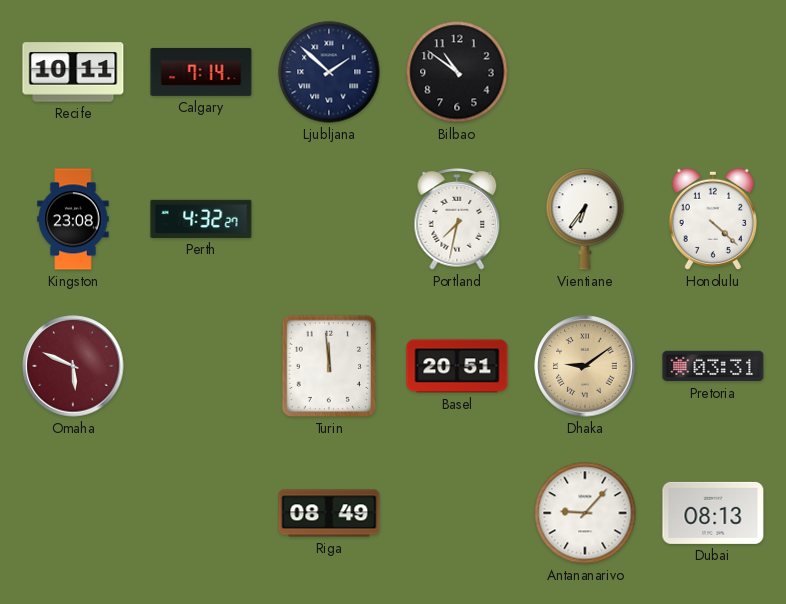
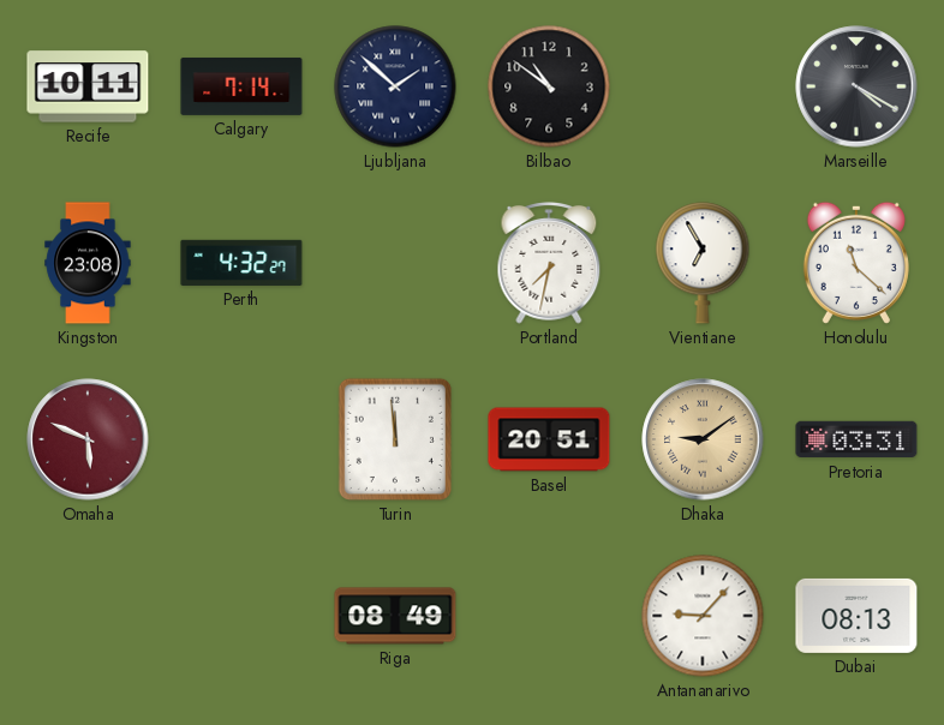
Marseille: none -> 4:20
Vientiane: 6:36 -> 6:55
Honolulu: 4:22 -> 11:22
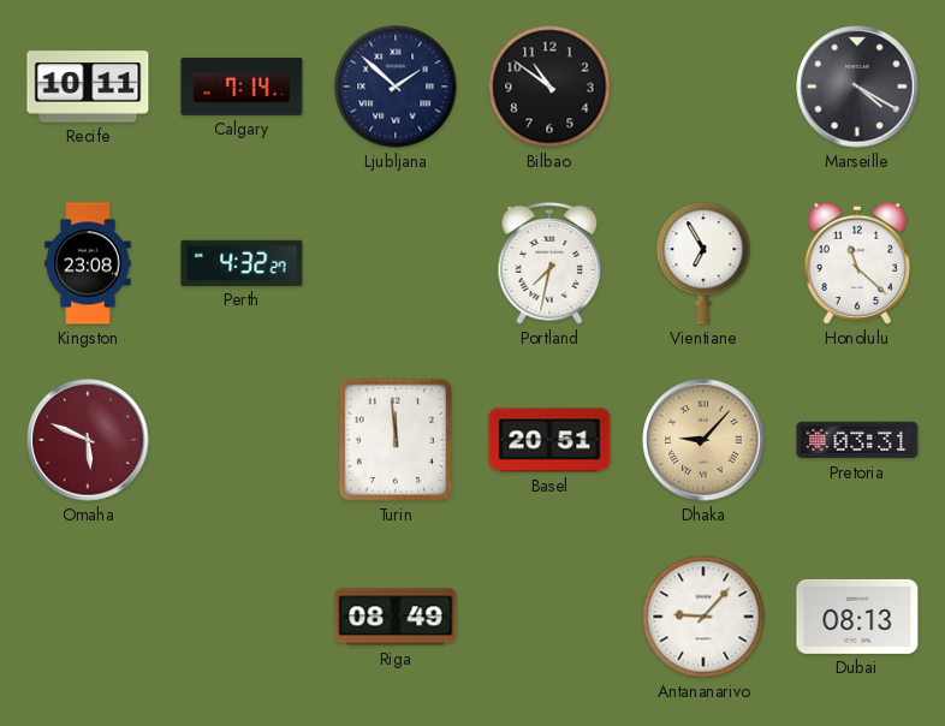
Dhaka: 9:09 -> 9:07
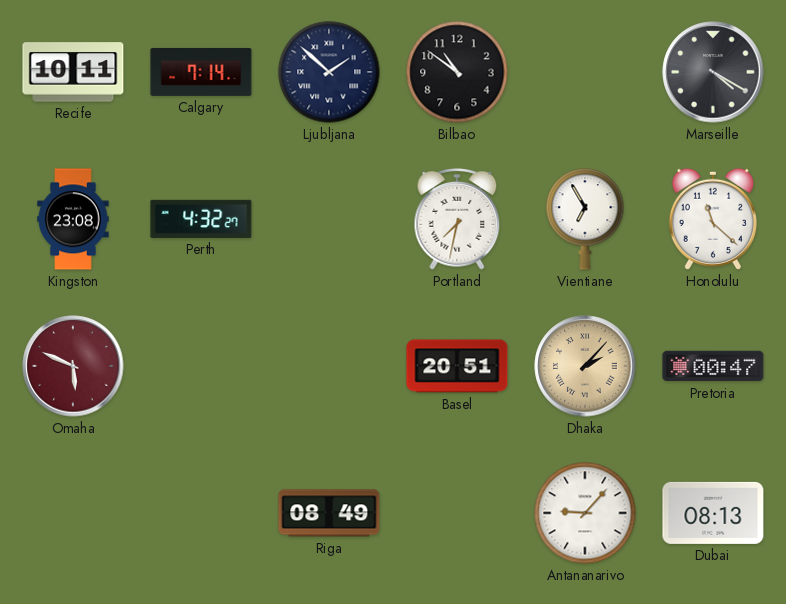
Turin: 11:59 -> none
Dhaka: 9:07 -> 2:07
Pretoria: 03:31 -> 00:47
